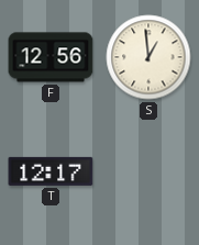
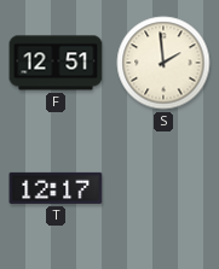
F: 12:56 -> 12:51
S: 12:59 -> 1:59
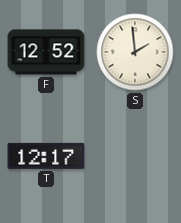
F: 12:51 -> 12:52
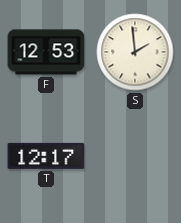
F: 12:52 -> 12:53
